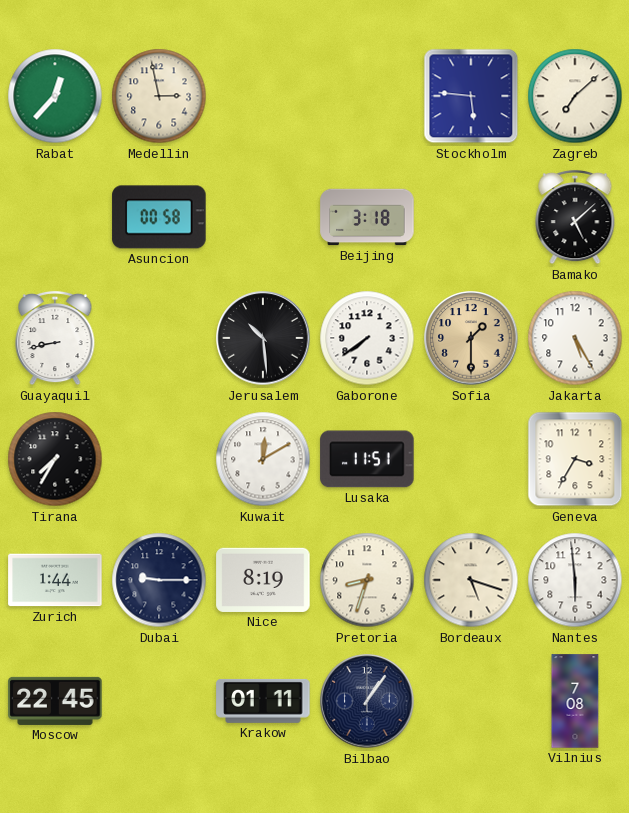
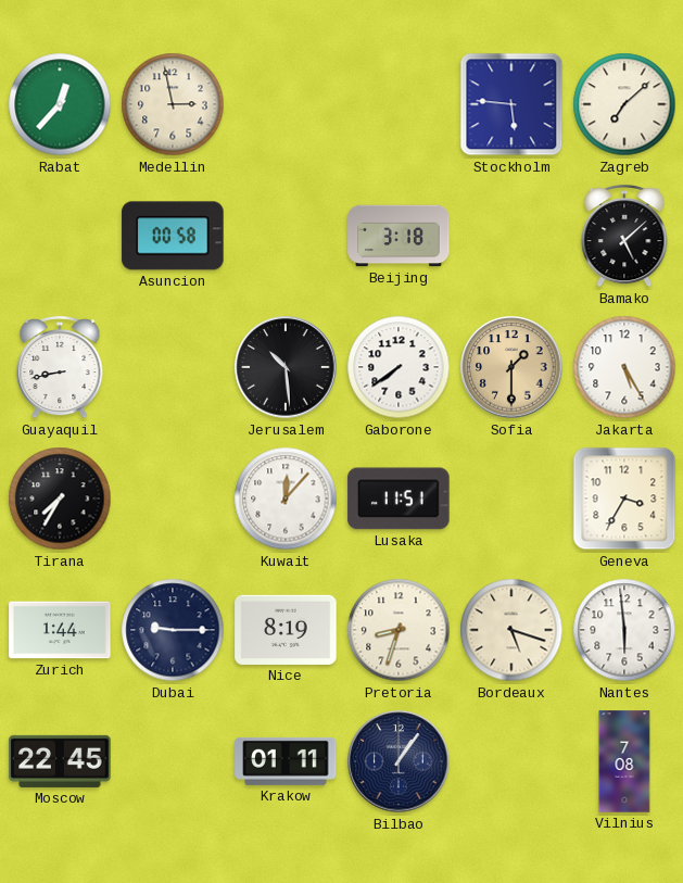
Kuwait: 12:10 -> 12:07
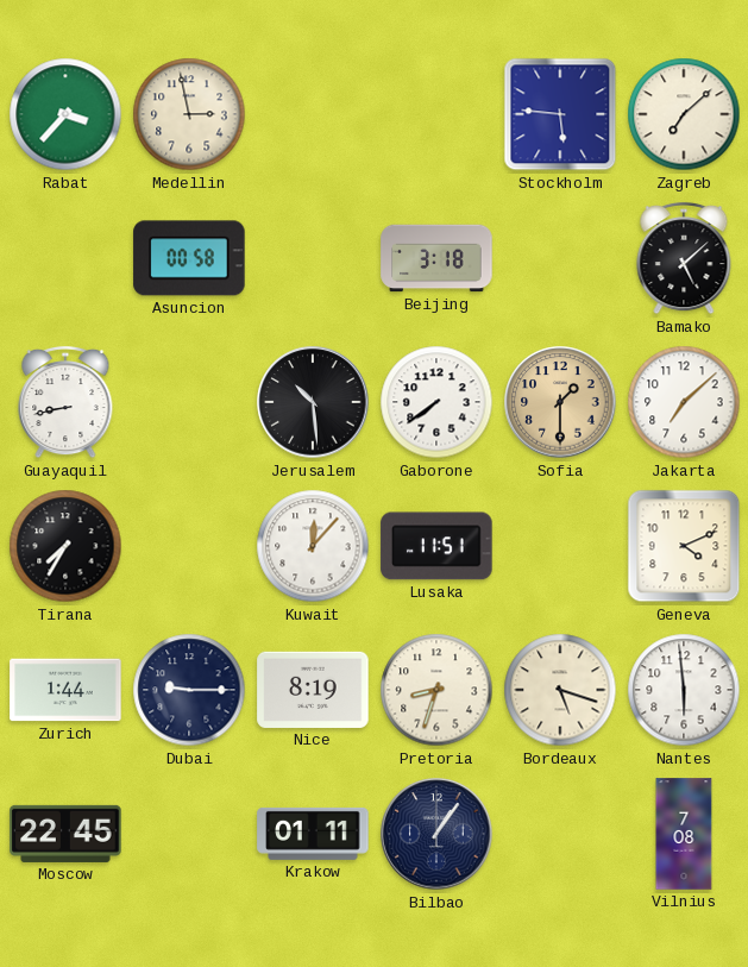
Rabat: 12:37 -> 3:37
Jakarta: 5:25 -> 7:08
Geneva: 3:35 -> 4:11
